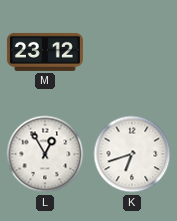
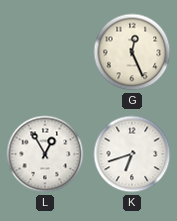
M: 23:12 -> none
G: none -> 12:26
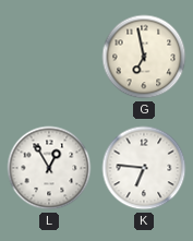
G: 12:26 -> 6:58
K: 6:42 -> 6:46
